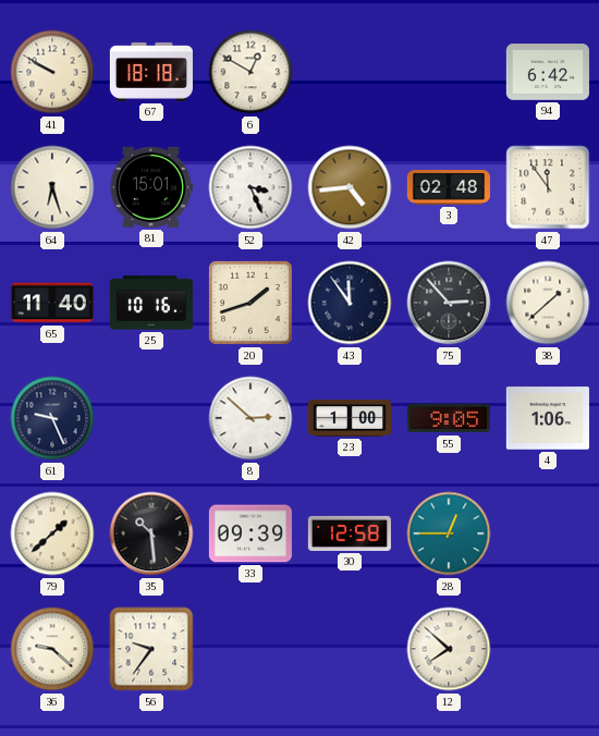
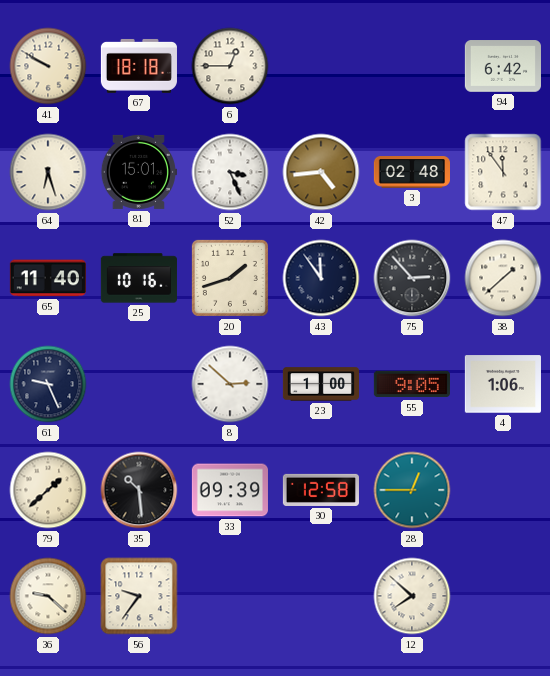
6: 12:50 -> 12:45
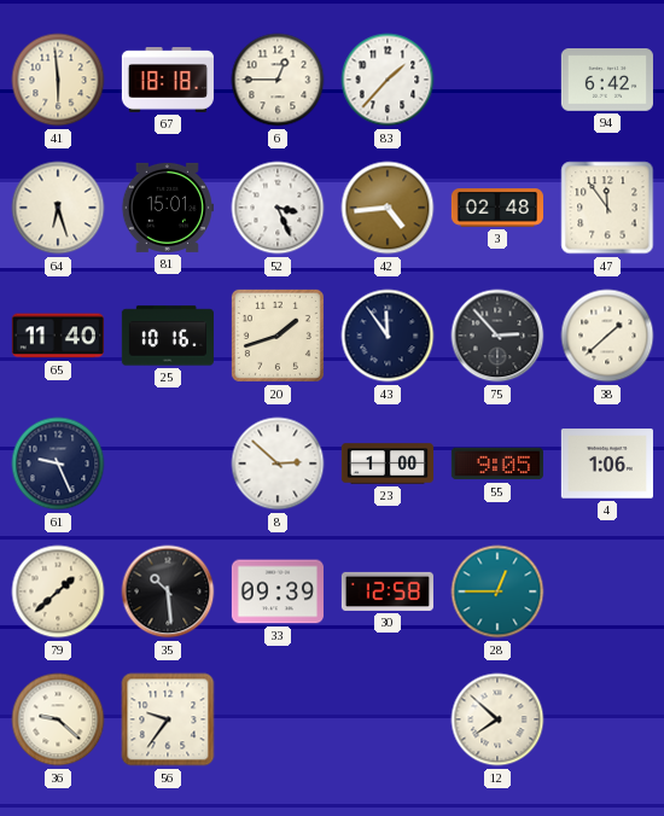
41: 9:50 -> 5:59
83: none -> 1:37
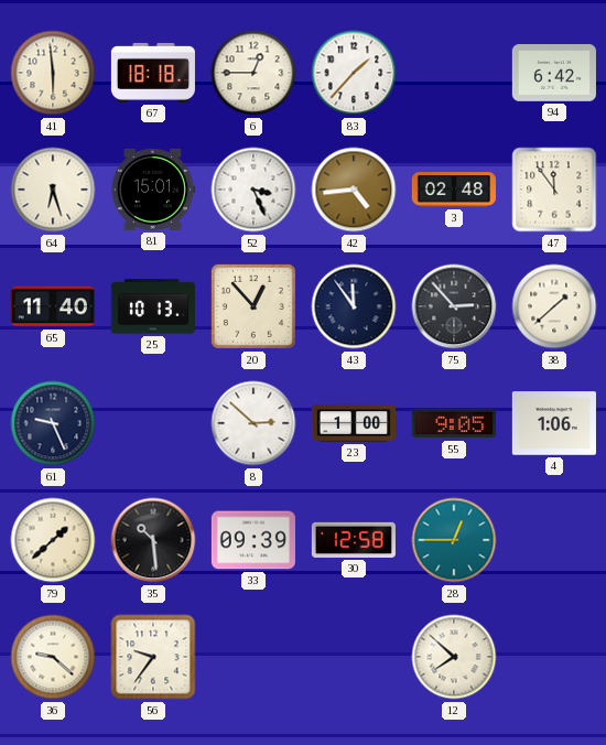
25: 10:16 -> 10:13
20: 1:42 -> 12:53
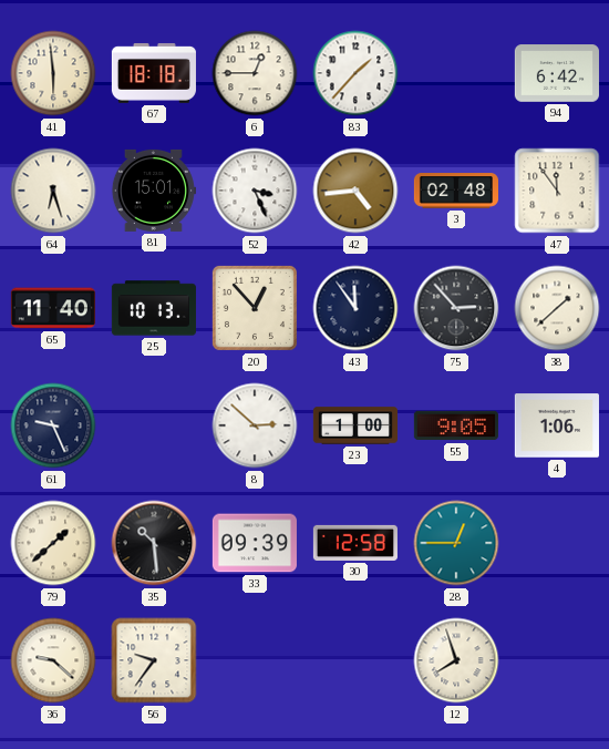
12: 7:52 -> 7:57
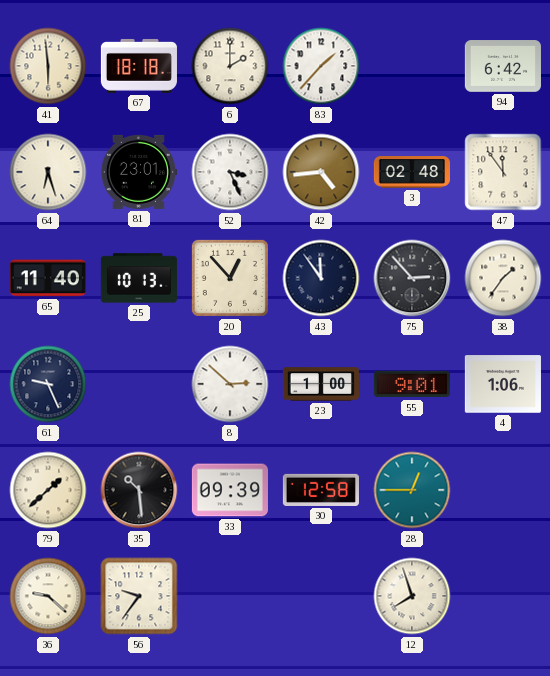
6: 12:45 -> 2:00
81: 15:01 -> 23:01
38: 1:38 -> 1:36
55: 9:05 -> 9:01
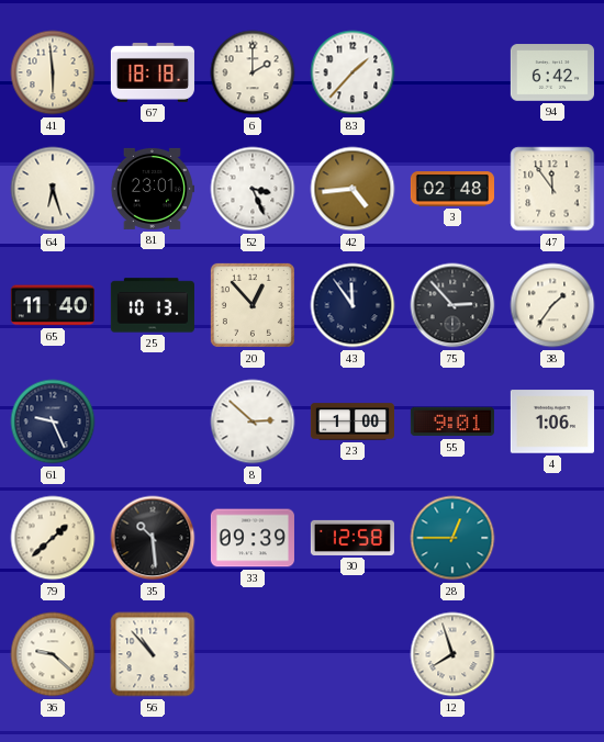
56: 9:36 -> 10:53
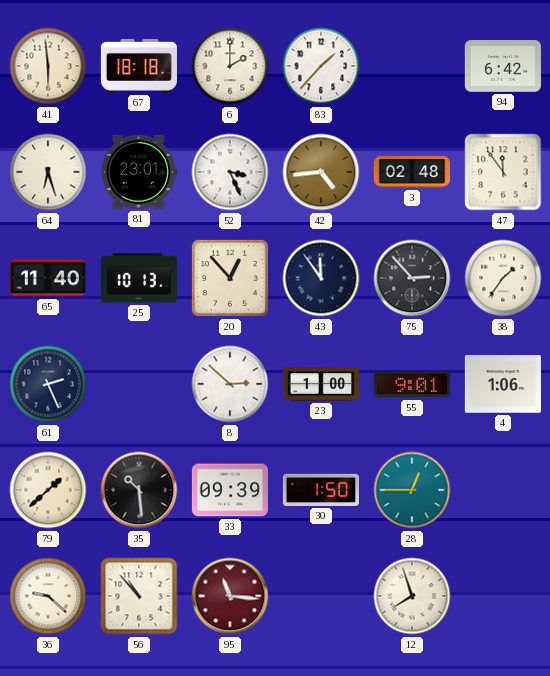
61: 9:26 -> 2:26
30: 12:58 -> 1:50
95: none -> 11:16
